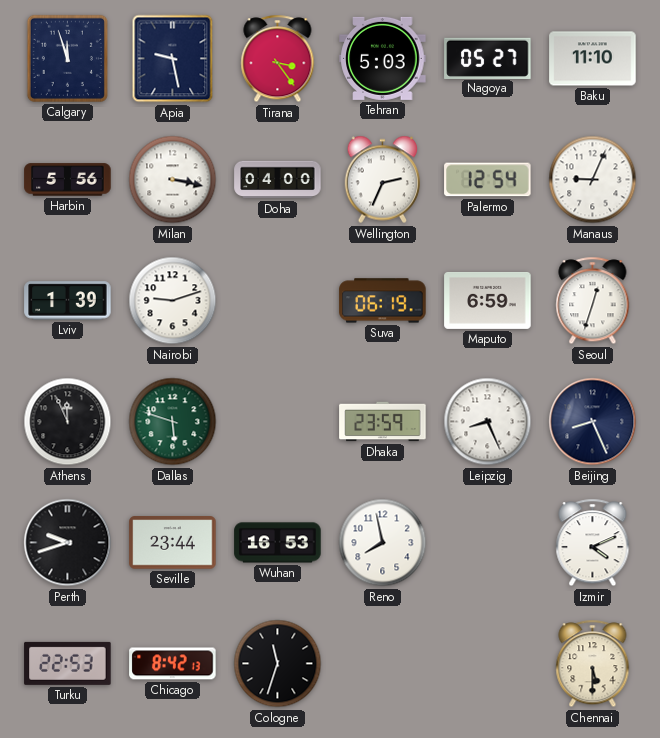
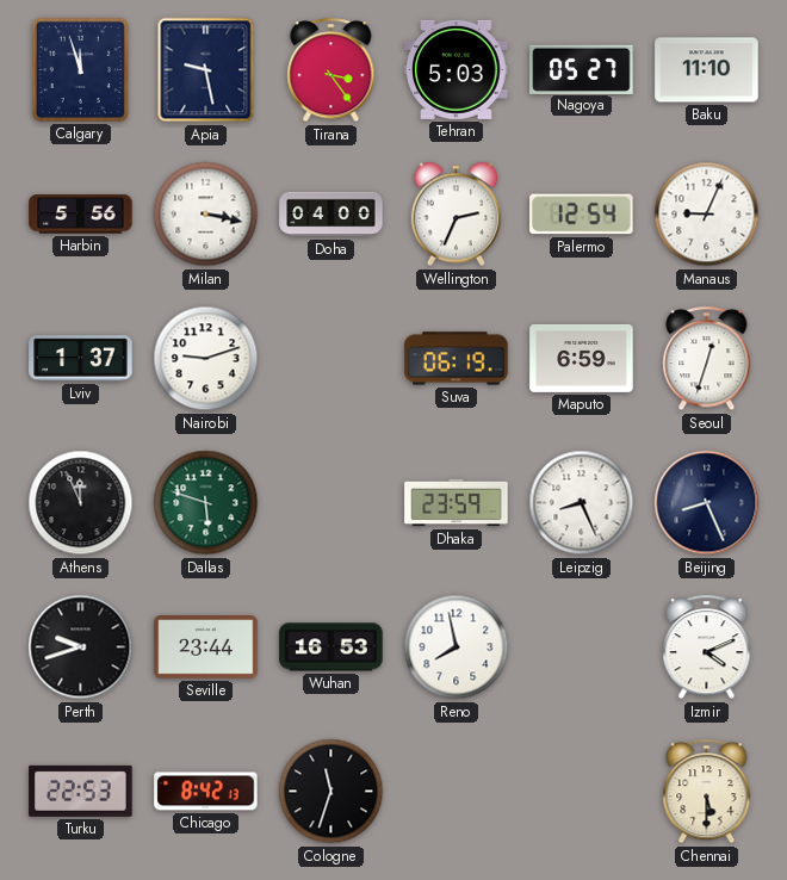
Lviv: 1:39 -> 1:37
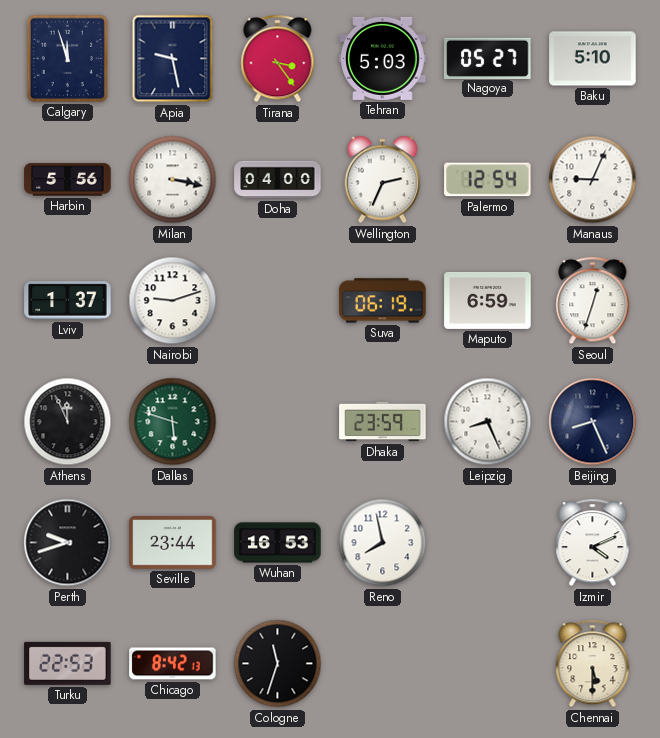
Baku: 11:10 -> 5:10
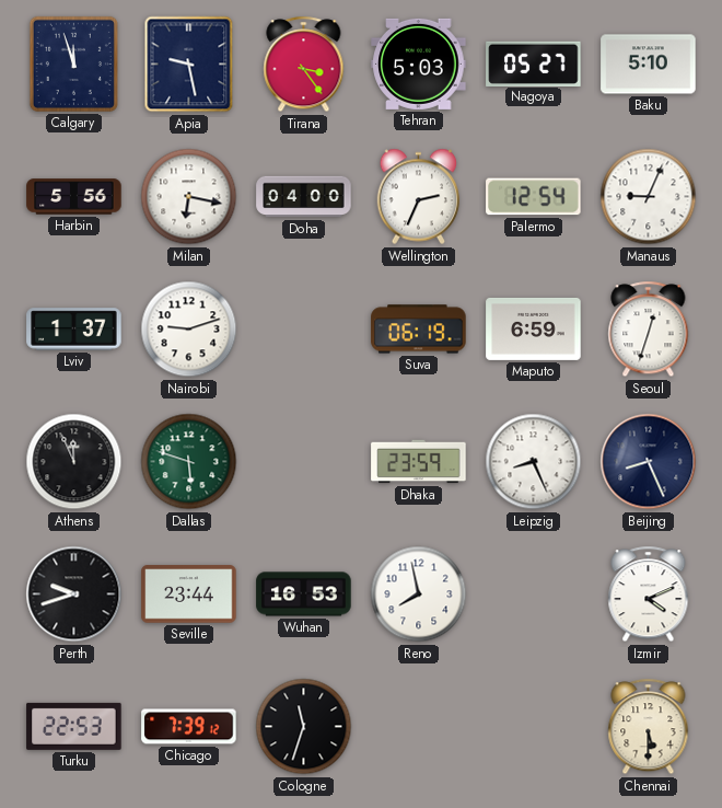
Milan: 3:17 -> 6:17
Chicago: 8:42 -> 7:39
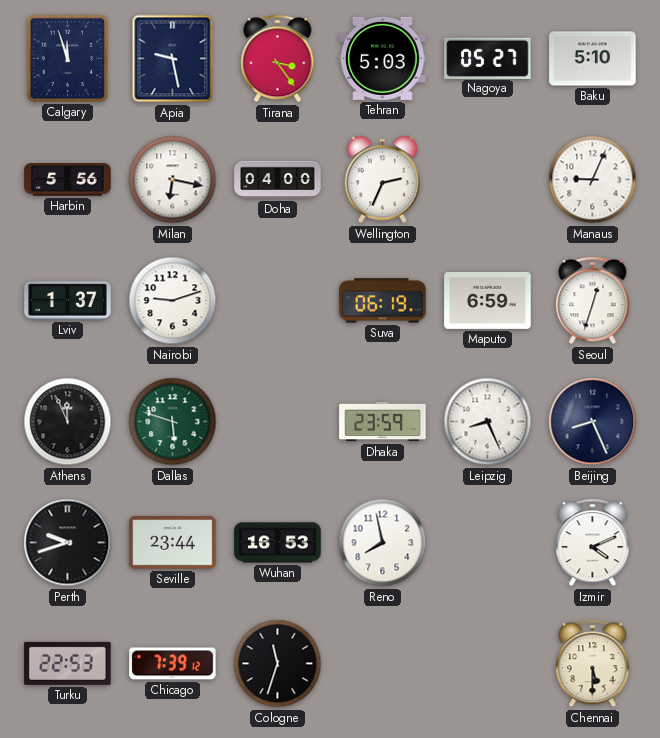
Palermo: 12:54 -> none
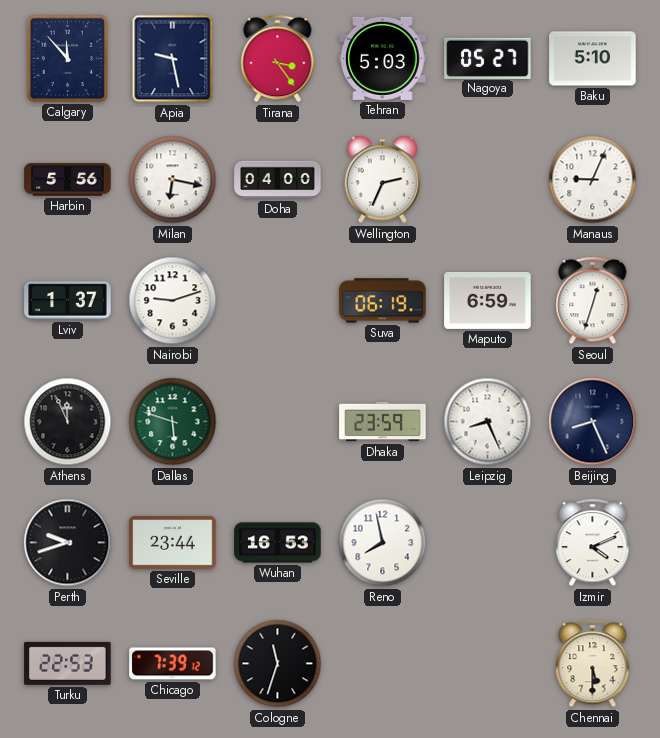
Calgary: 11:57 -> 11:53
